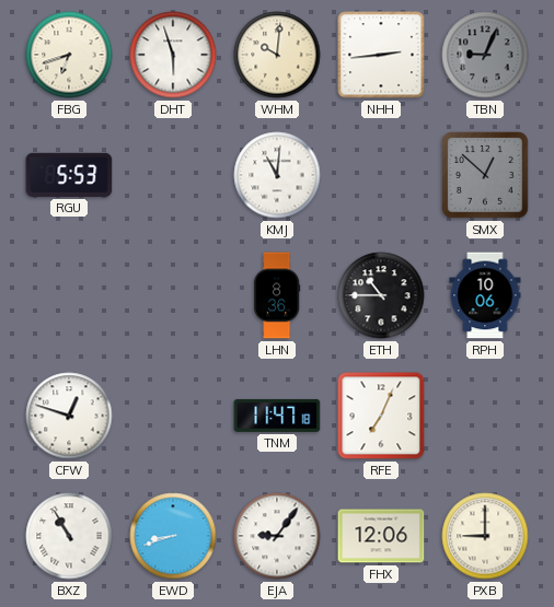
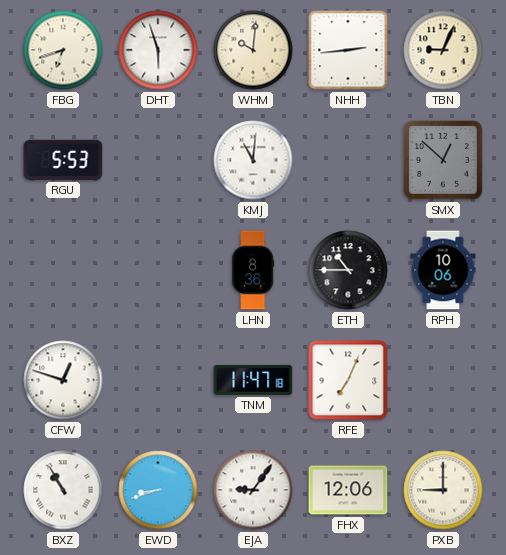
TBN dial: grey -> cream
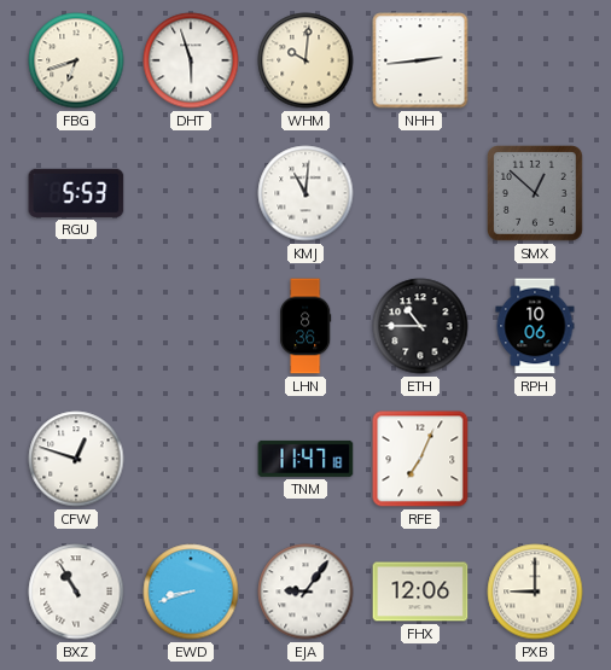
TBN: 9:04 -> none
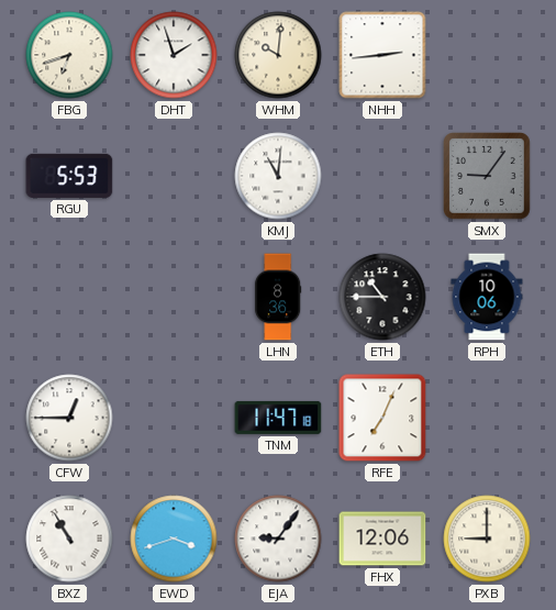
DHT: 5:57 -> 1:57
SMX: 12:52 -> 9:06
CFW: 12:48 -> 12:45
EWD: 8:42 -> 3:42
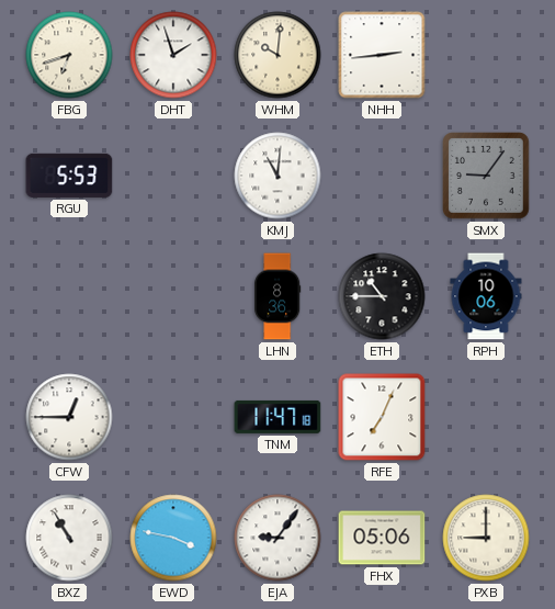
EWD: 3:42 -> 3:47
FHX: 12:06 -> 05:06
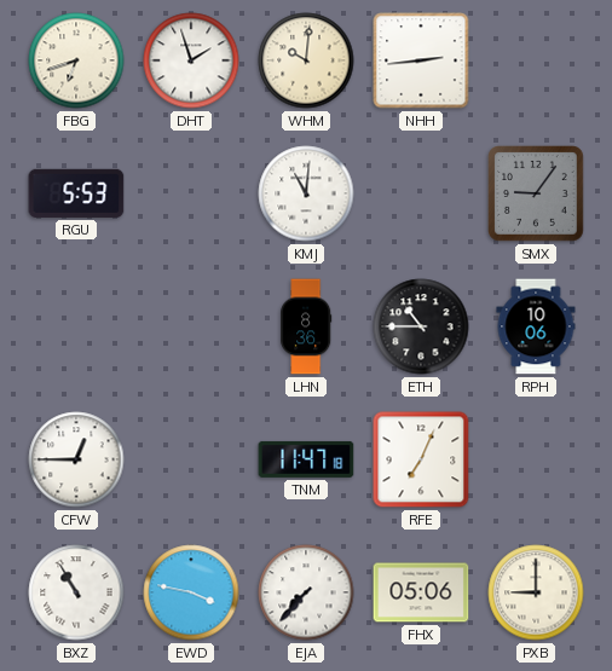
EJA: 9:06 -> 7:37
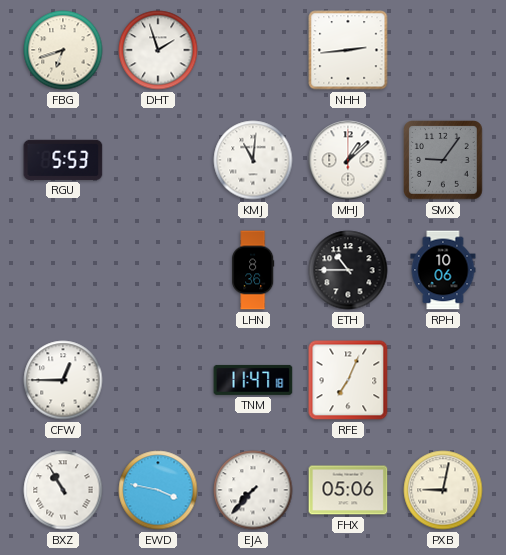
WHM: 10:01 -> none
MHJ: none -> 1:08
PXB: 9:00 -> 9:02
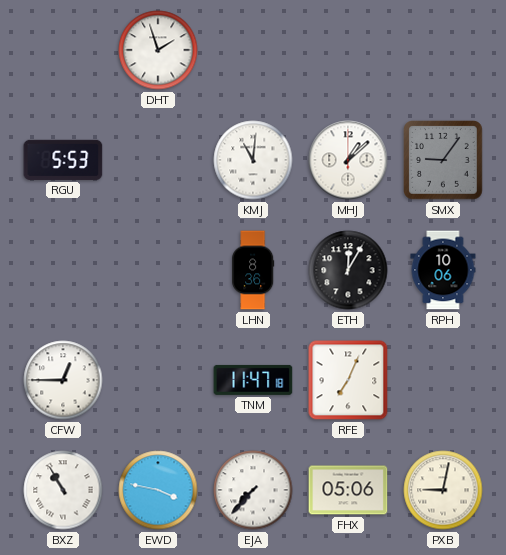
FBG: 6:42 -> none
NHH: 2:44 -> none
ETH: 10:45 -> 12:05
